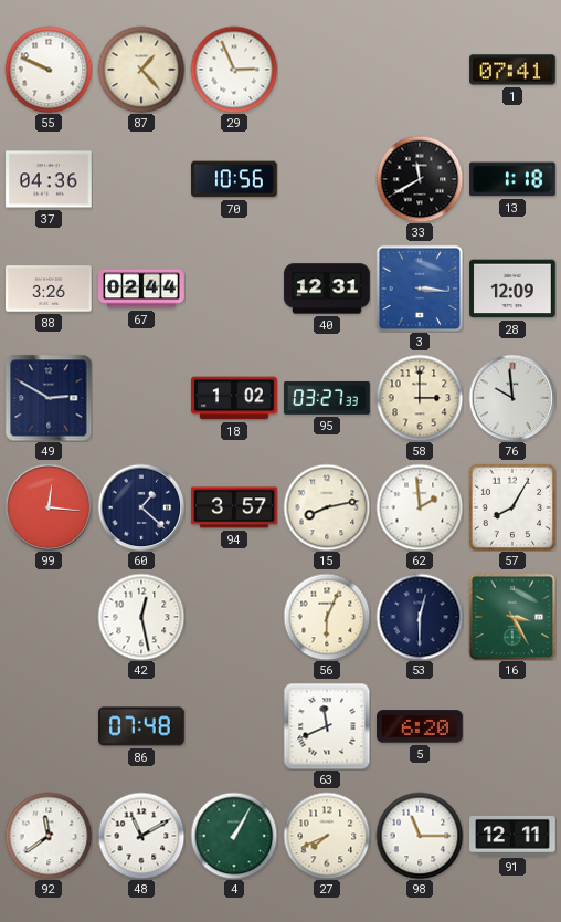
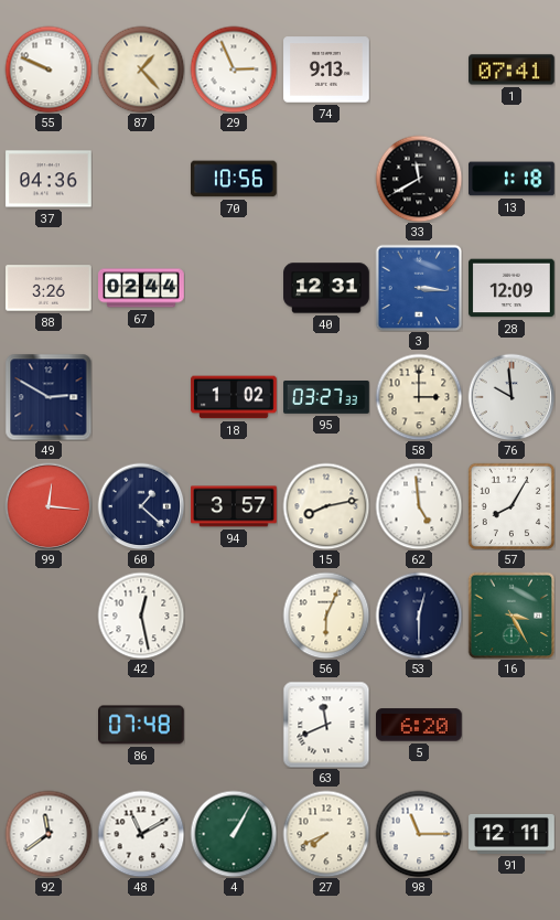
74: none -> 9:13
62: 1:59 -> 4:59
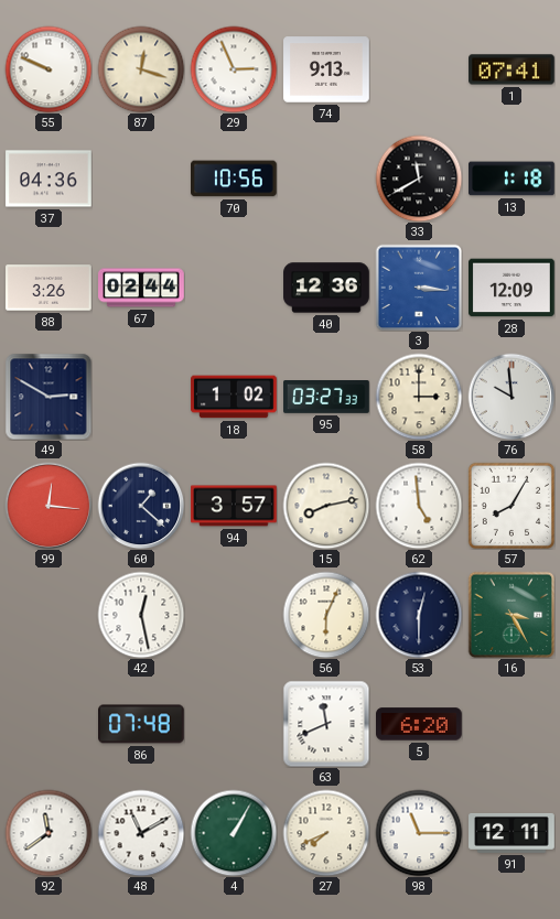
87: 1:23 -> 12:18
40: 12:31 -> 12:36
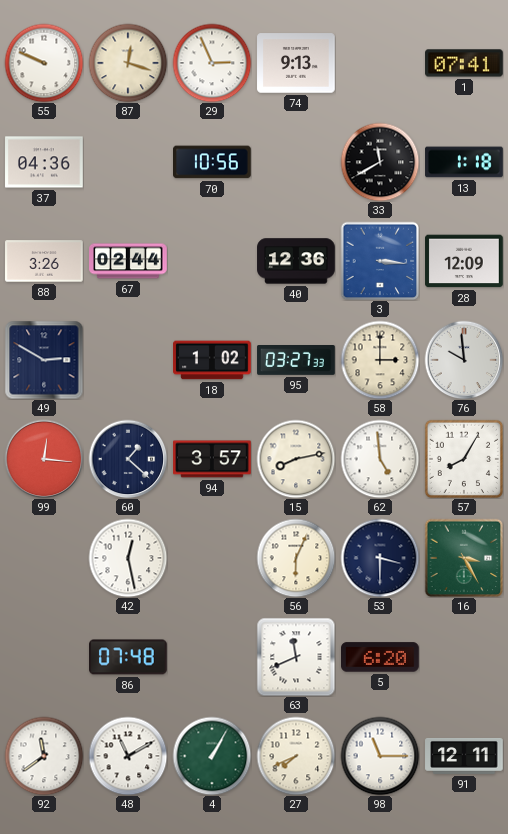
53: 12:30 -> 3:30
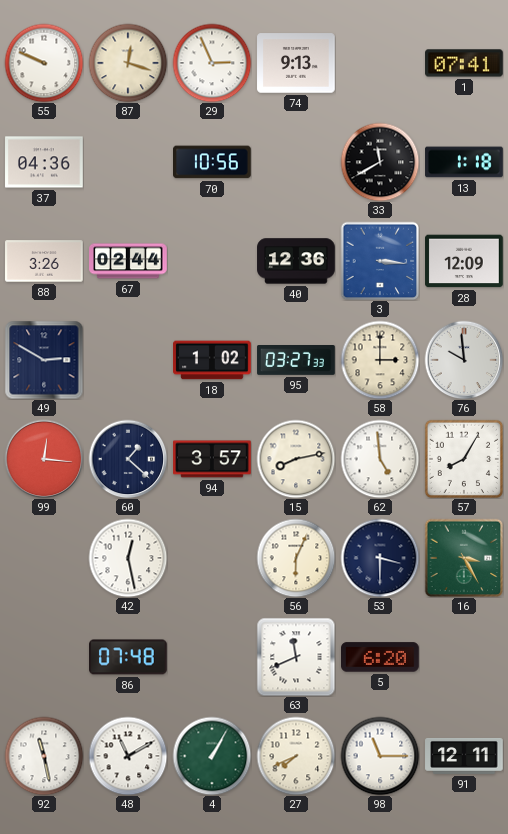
92: 11:39 -> 11:28
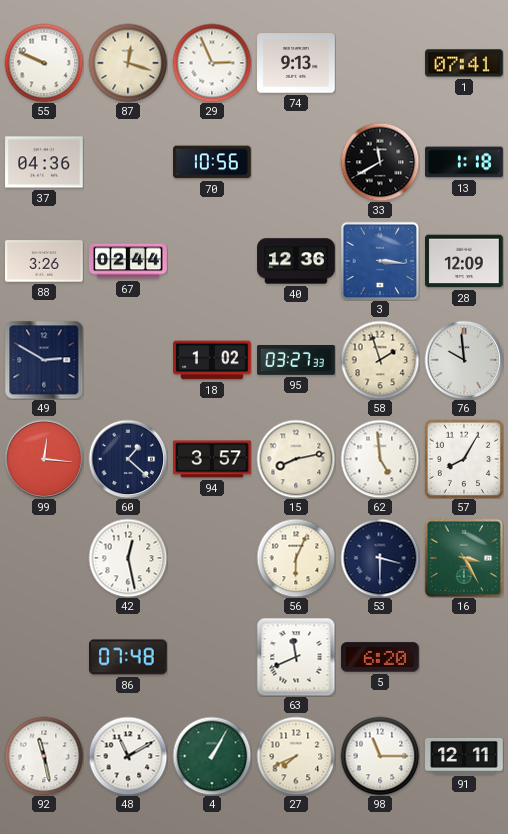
58: 3:00 -> 1:57
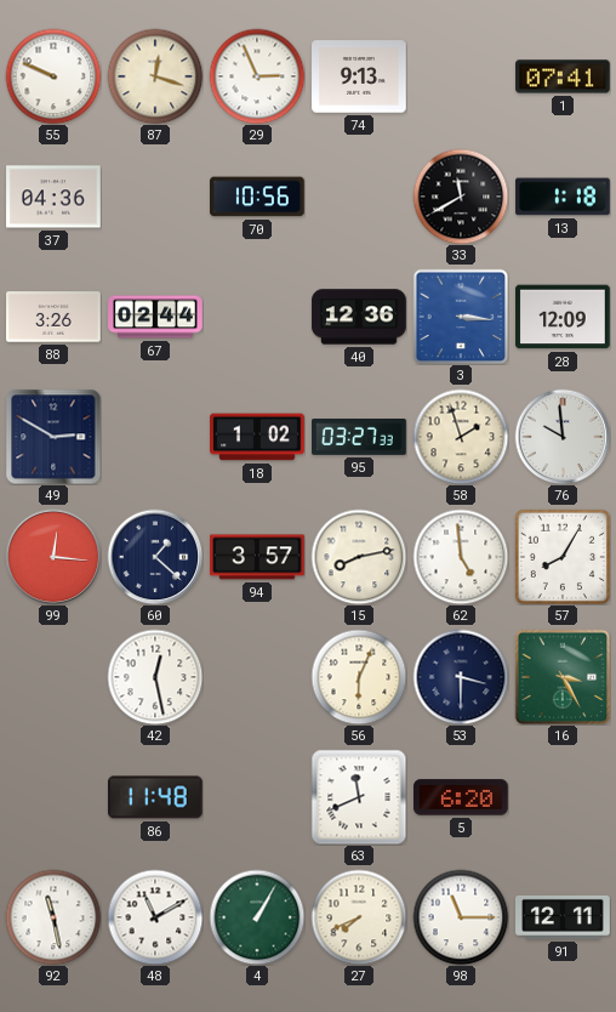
86: 07:48 -> 11:48
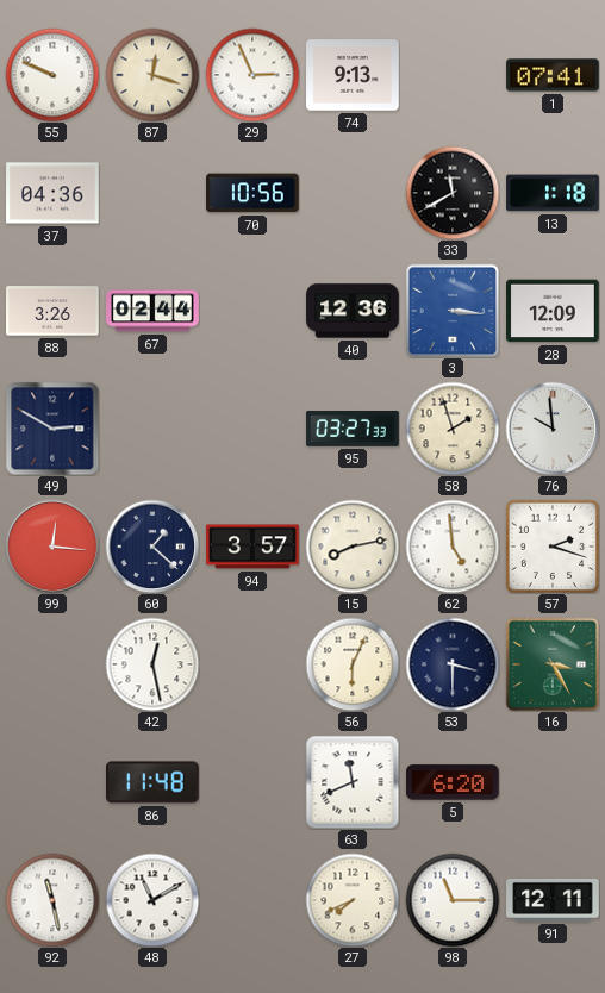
18: 1:02 -> none
57: 8:05 -> 2:18
4: 1:05 -> none
